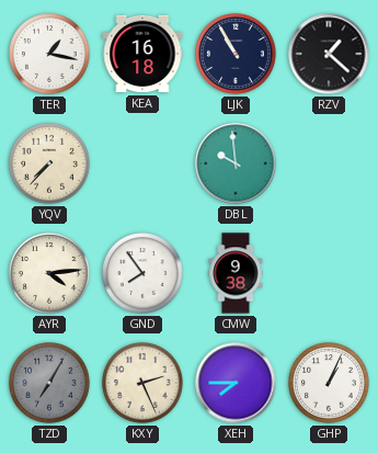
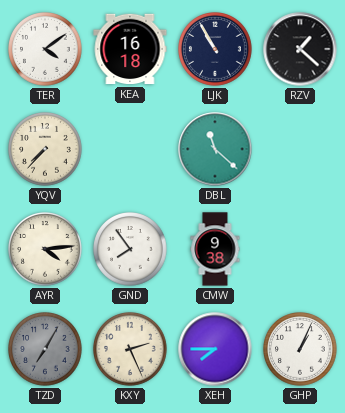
TER: 1:17 -> 4:09
DBL: 9:59 -> 11:22
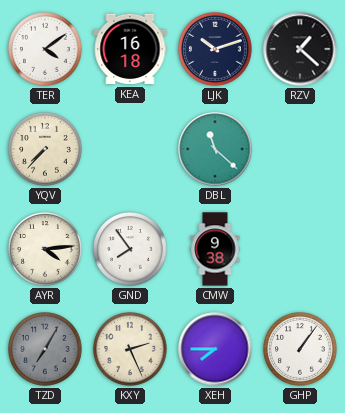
LJK: 10:55 -> 10:12
GHP: 1:04 -> 1:06
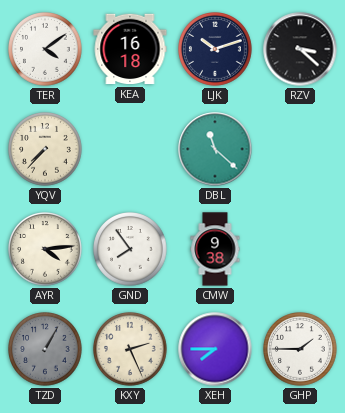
RZV: 1:22 -> 3:22
TZD: 7:05 -> 1:05
GHP: 1:06 -> 1:45
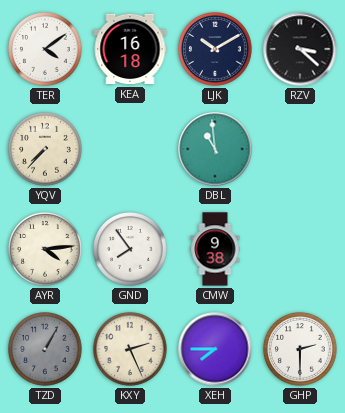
LJK: 10:12 -> 10:10
DBL: 11:22 -> 10:59
GHP: 1:45 -> 2:30
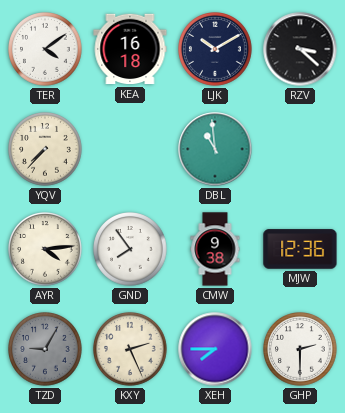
MJW: none -> 12:36
TZD: 1:05 -> 9:05
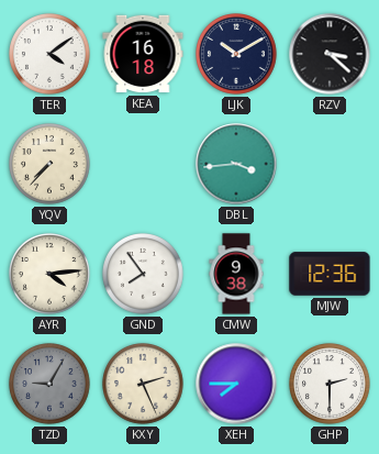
DBL: 10:59 -> 3:44
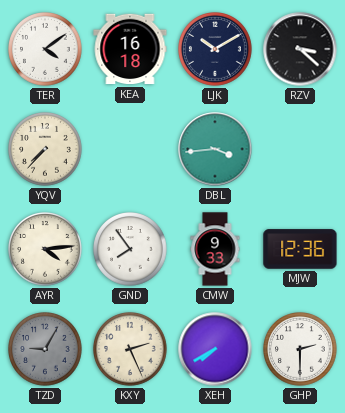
CMW: 9:38 -> 9:33
XEH: 7:45 -> 7:40
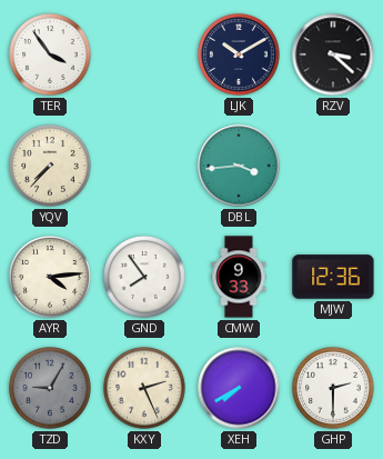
TER: 4:09 -> 3:54
KEA: 16:18 -> none
